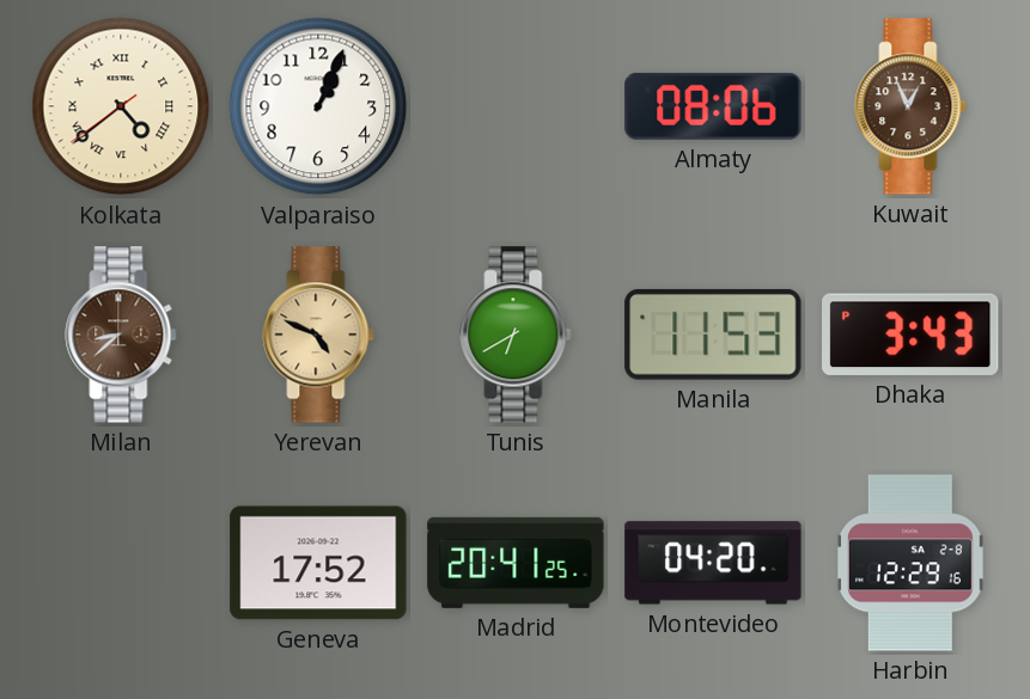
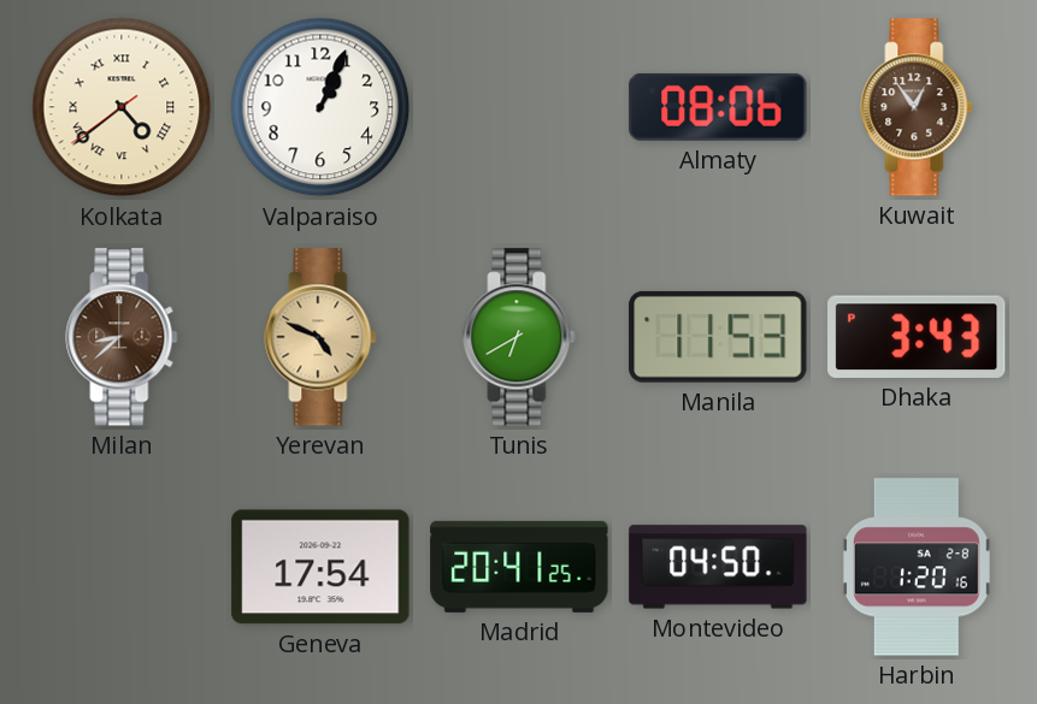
Kuwait: 12:56 -> 12:54
Geneva: 17:52 -> 17:54
Montevideo: 04:20 -> 04:50
Harbin: 12:29 -> 1:20
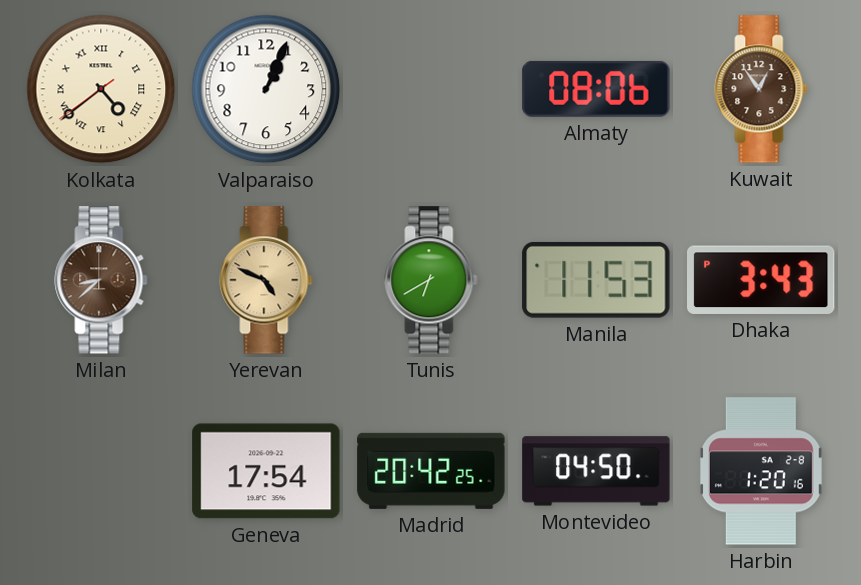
Madrid: 20:41 -> 20:42
